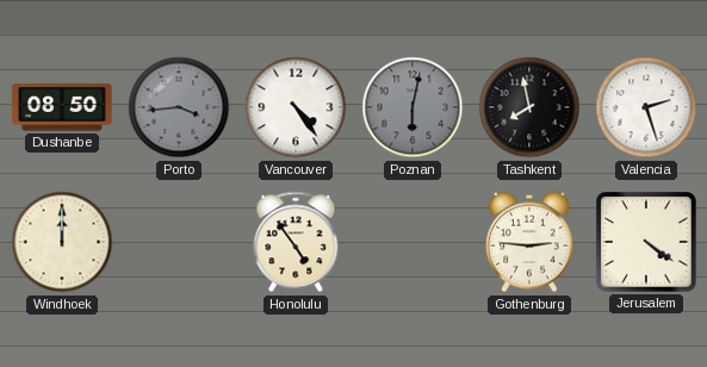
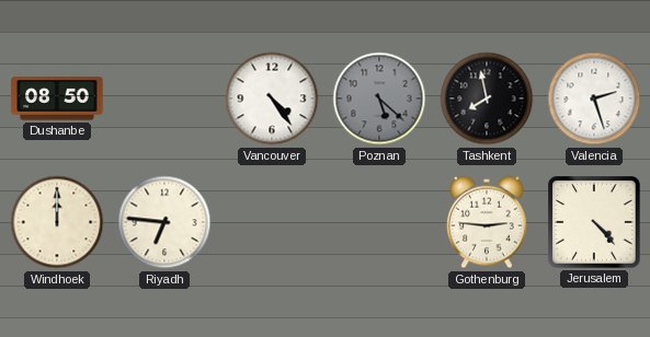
Porto: 3:44 -> none
Poznan: 6:02 -> 5:22
Riyadh: none -> 6:46
Honolulu: 4:54 -> none
Jerusalem: 4:21 -> 4:23
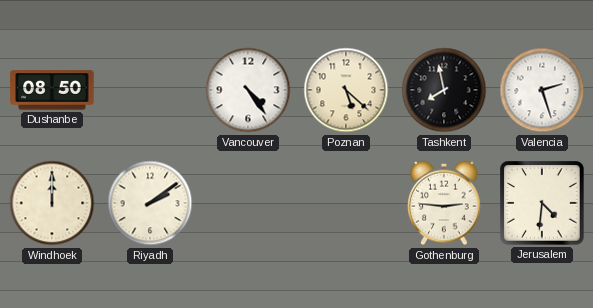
Poznan dial: grey -> cream
Riyadh: 6:46 -> 2:09
Jerusalem: 4:23 -> 4:31
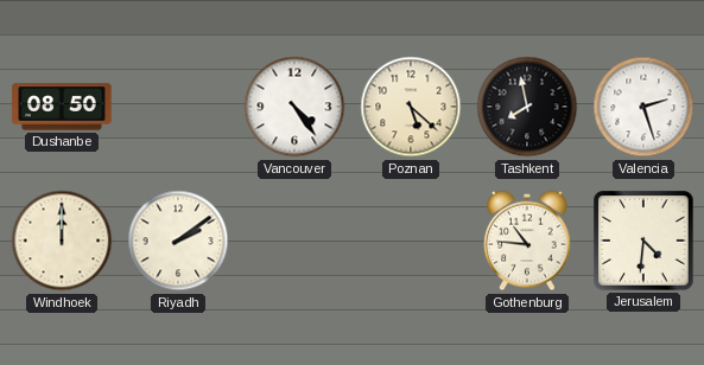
Gothenburg: 2:46 -> 10:46
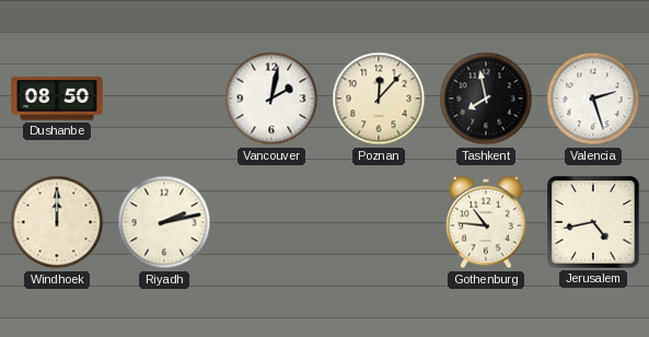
Vancouver: 4:24 -> 2:02
Poznan: 5:22 -> 12:07
Riyadh: 2:09 -> 2:13
Jerusalem: 4:31 -> 4:43
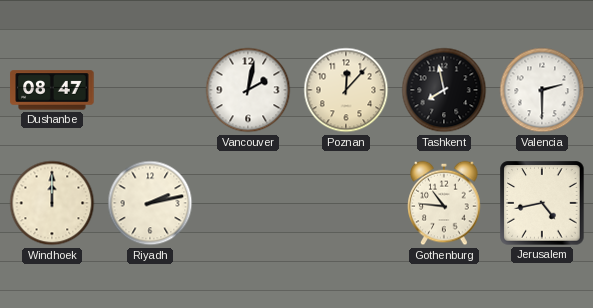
Dushanbe: 08:50 -> 08:47
Valencia: 2:27 -> 2:30
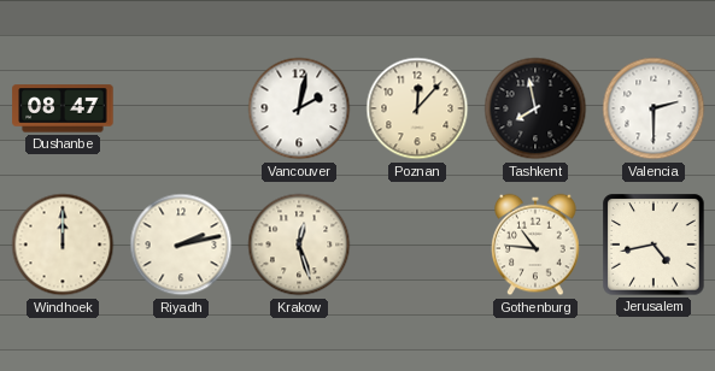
Krakow: none -> 12:27
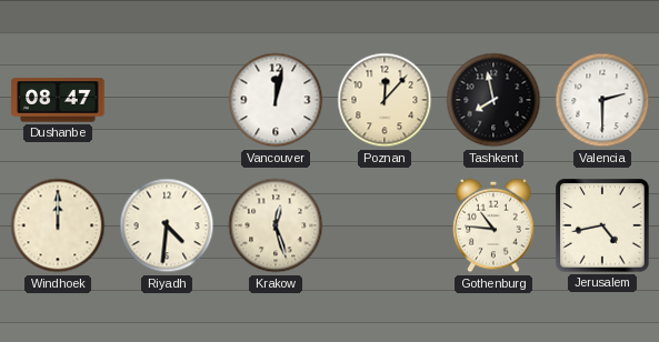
Vancouver: 2:02 -> 12:02
Riyadh: 2:13 -> 4:31
